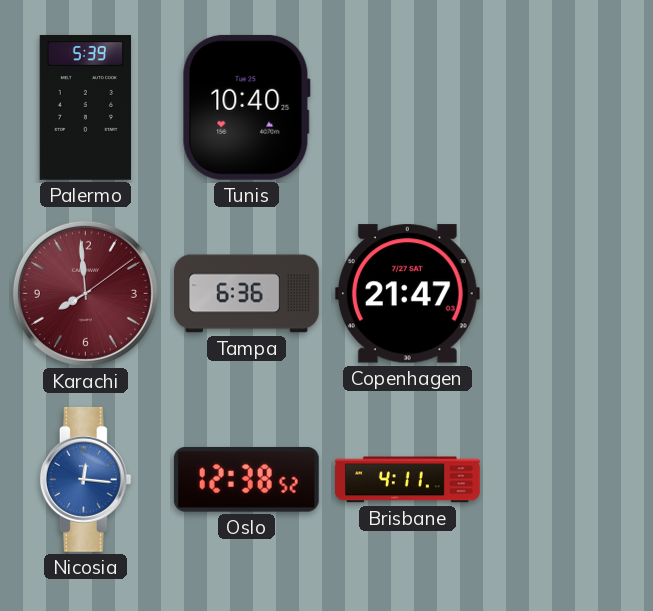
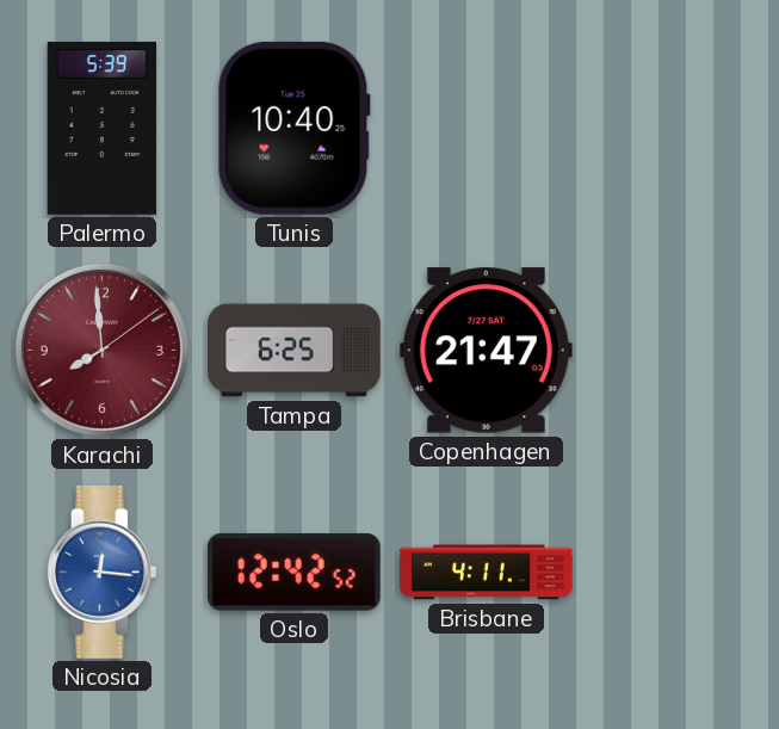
Tampa: 6:36 -> 6:25
Oslo: 12:38 -> 12:42
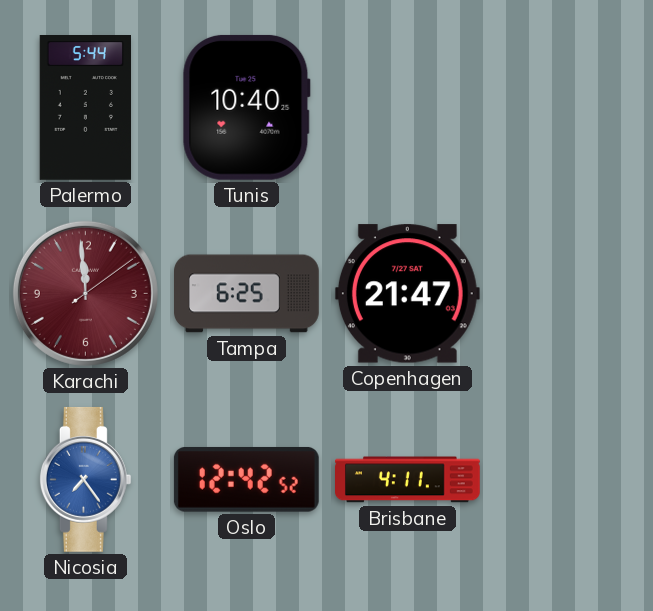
Palermo: 5:39 -> 5:44
Karachi: 7:59 -> 11:59
Nicosia: 12:16 -> 7:24
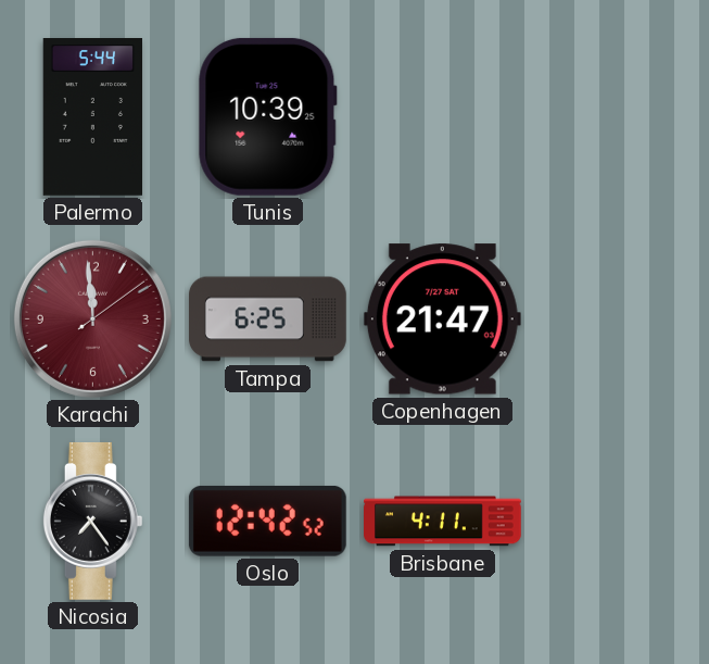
Tunis: 10:40 -> 10:39
Nicosia dial: blue -> black
